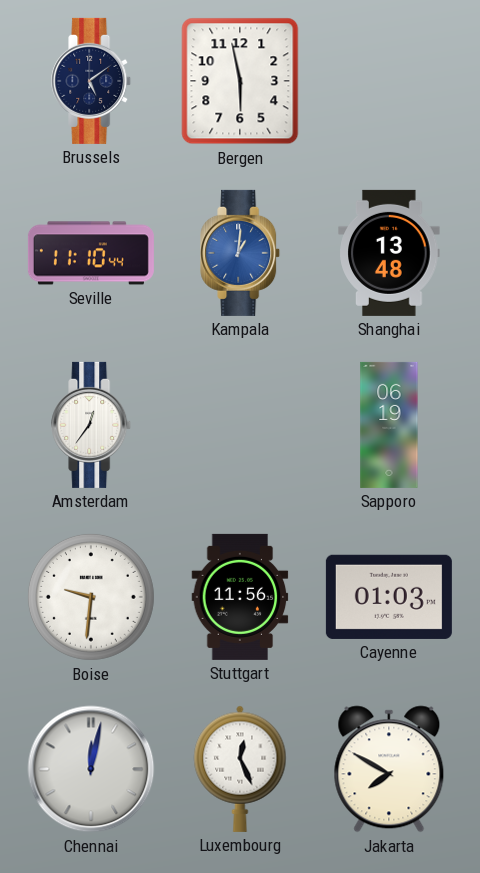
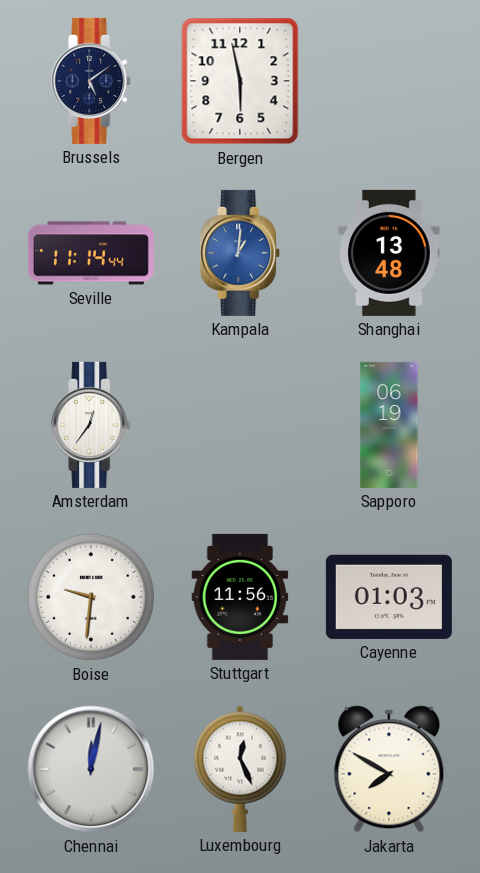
Seville: 11:10 -> 11:14
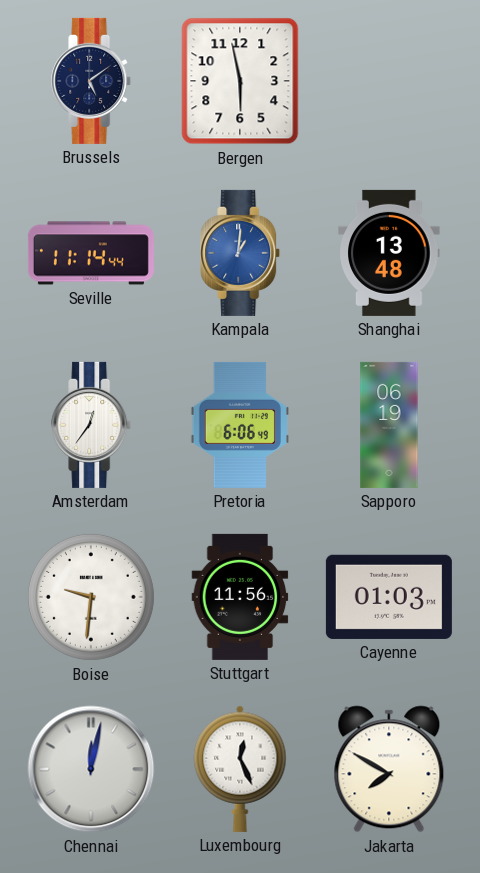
Pretoria: none -> 6:06
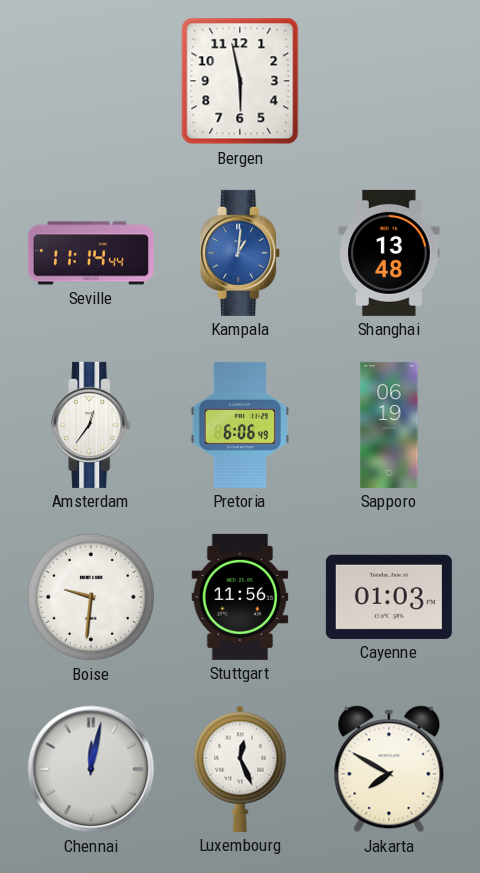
Brussels: 5:09 -> none
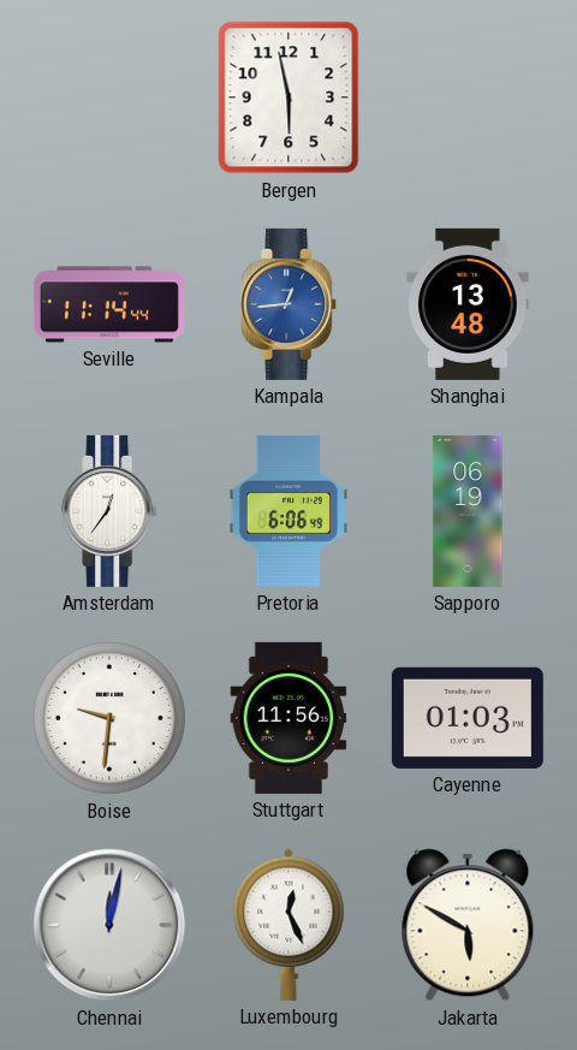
Kampala: 1:01 -> 12:44
Jakarta: 7:50 -> 5:50
